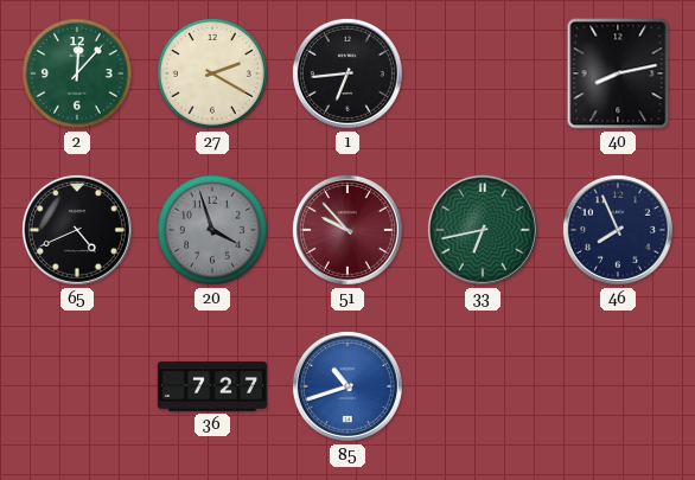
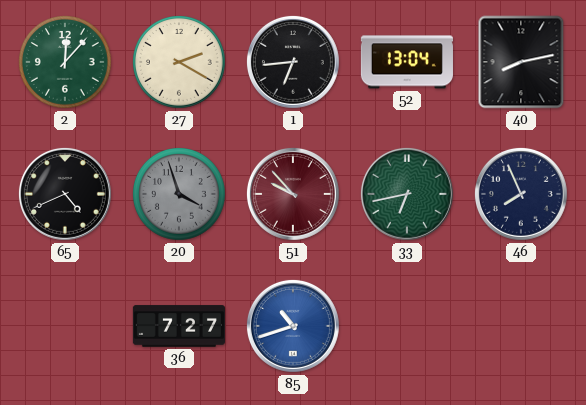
52: none -> 13:04
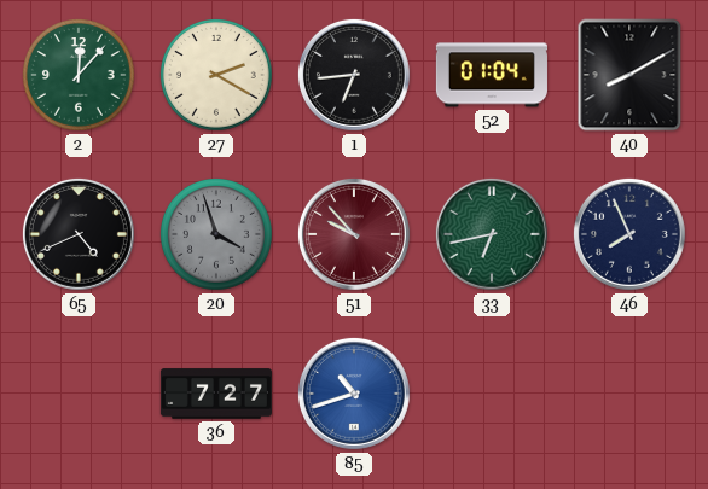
52: 13:04 -> 01:04
40: 8:13 -> 8:10
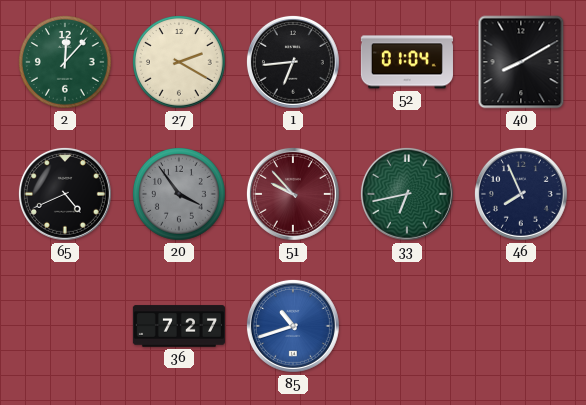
20: 3:57 -> 3:54
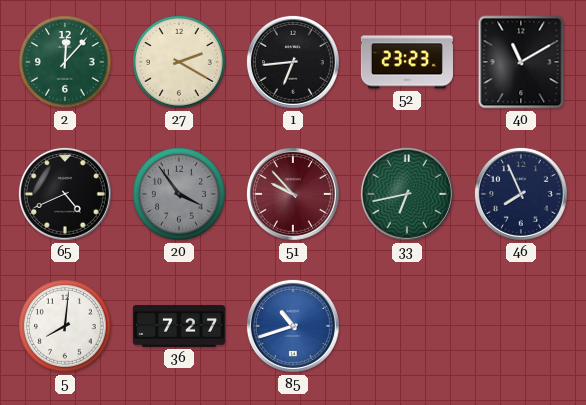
52: 01:04 -> 23:23
40: 8:10 -> 11:10
5: none -> 8:01
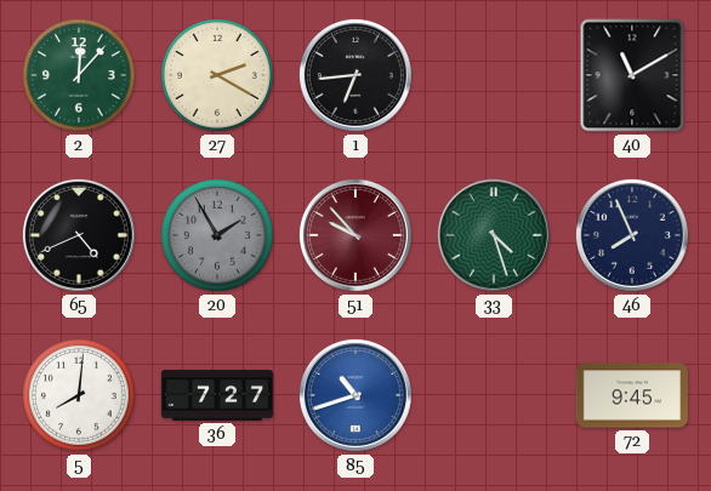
52: 23:23 -> none
20: 3:54 -> 1:55
33: 6:43 -> 4:27
72: none -> 9:45
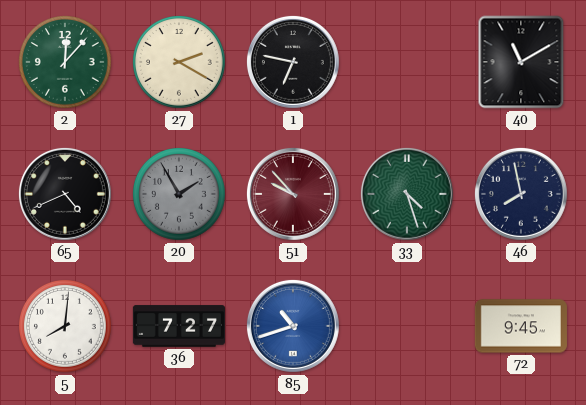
1: 6:44 -> 6:47
46: 7:56 -> 7:58
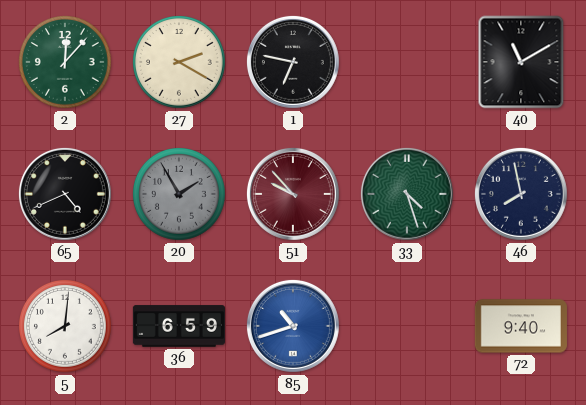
36: 7:27 -> 6:59
72: 9:45 -> 9:40
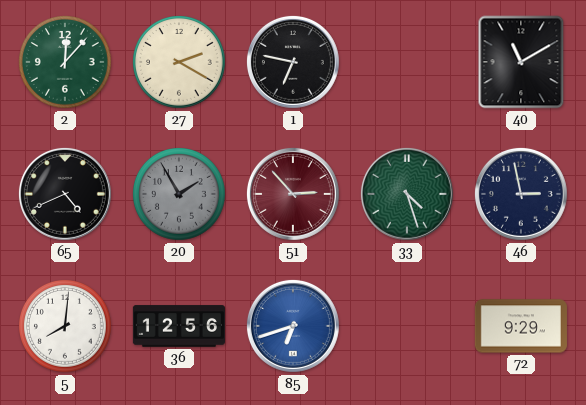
51: 9:53 -> 2:53
46: 7:58 -> 2:58
36: 6:59 -> 12:56
85: 10:42 -> 6:42
72: 9:40 -> 9:29
